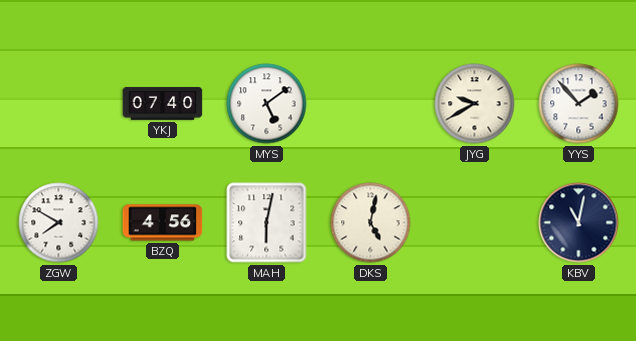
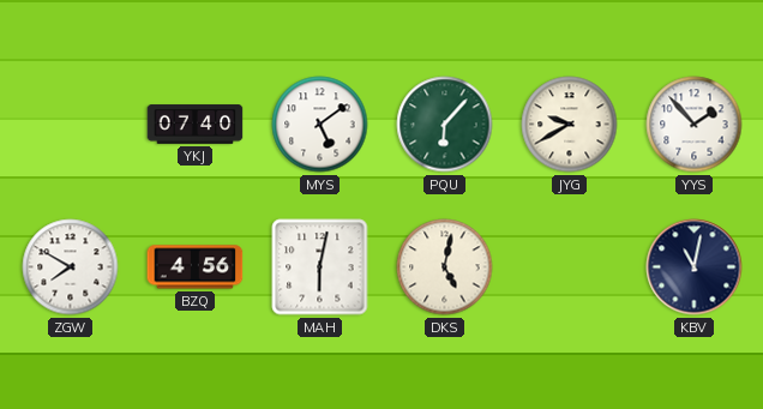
PQU: none -> 6:07
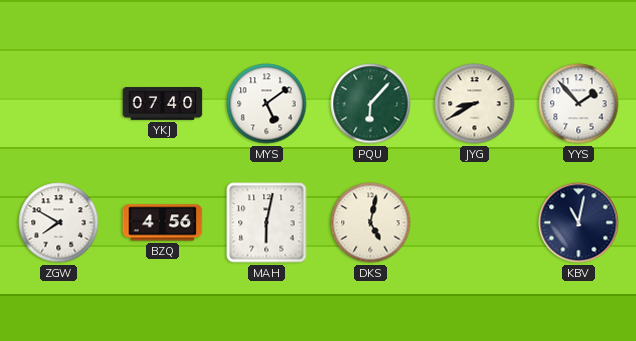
JYG: 9:40 -> 8:40
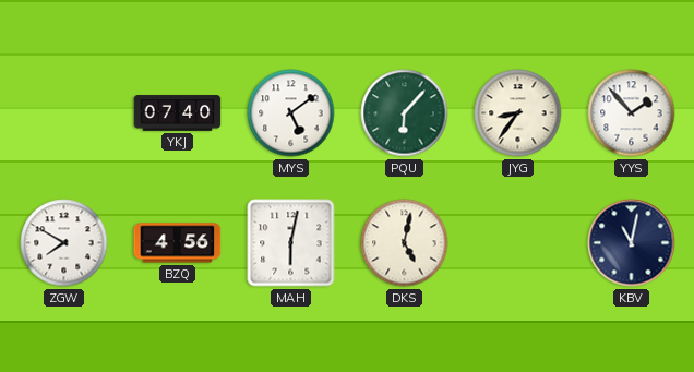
JYG: 8:40 -> 8:36
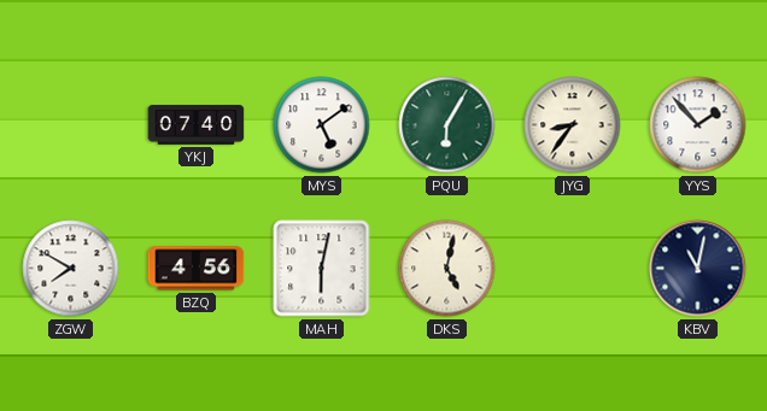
PQU: 6:07 -> 6:05
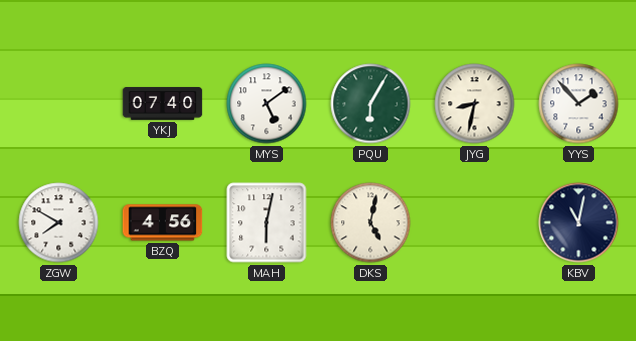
JYG: 8:36 -> 8:32
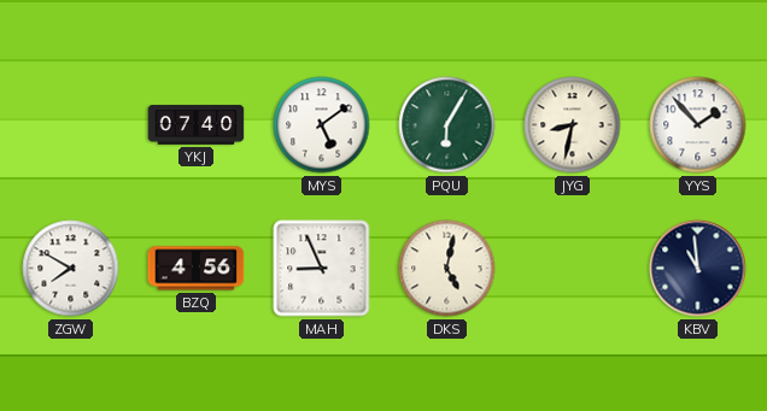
MAH: 6:02 -> 8:56
KBV: 11:02 -> 10:59
